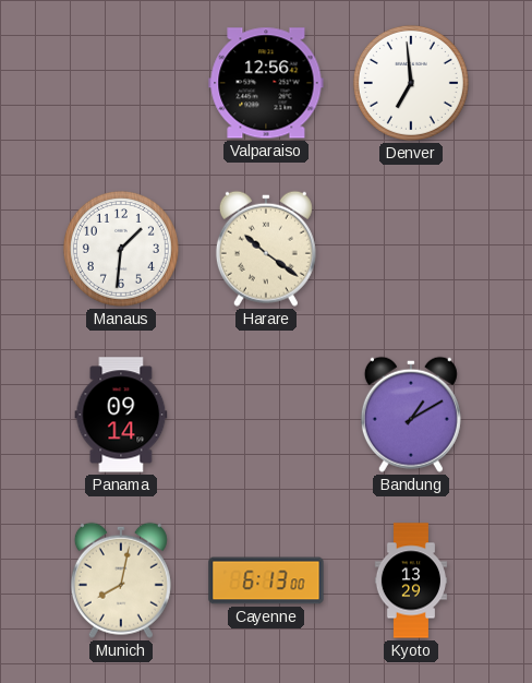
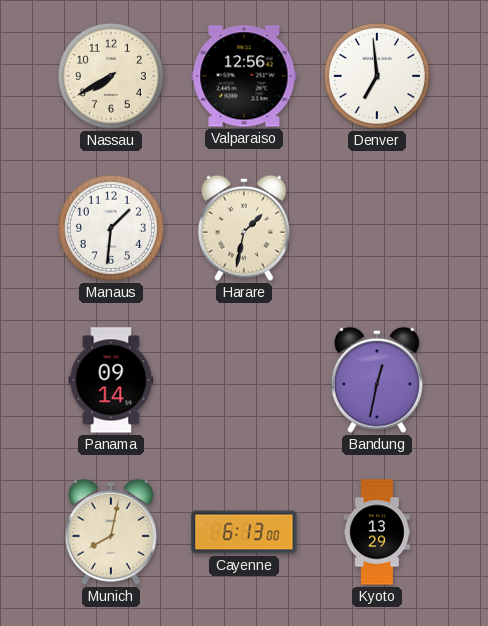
Nassau: none -> 7:40
Harare: 10:21 -> 1:32
Bandung: 1:10 -> 12:32
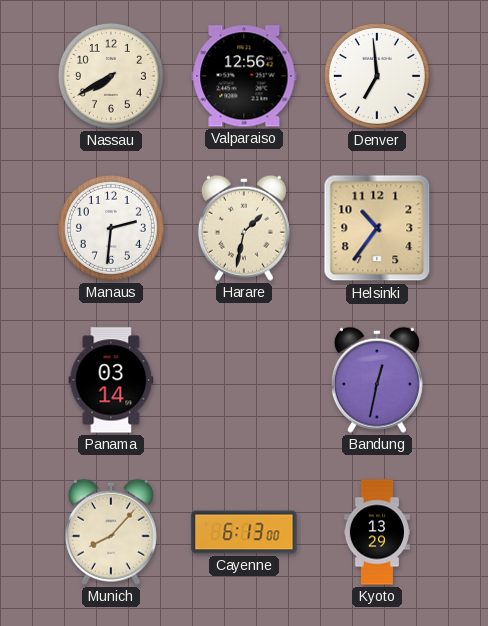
Manaus: 1:31 -> 2:31
Helsinki: none -> 10:36
Panama: 09:14 -> 03:14
Munich: 8:02 -> 8:07
